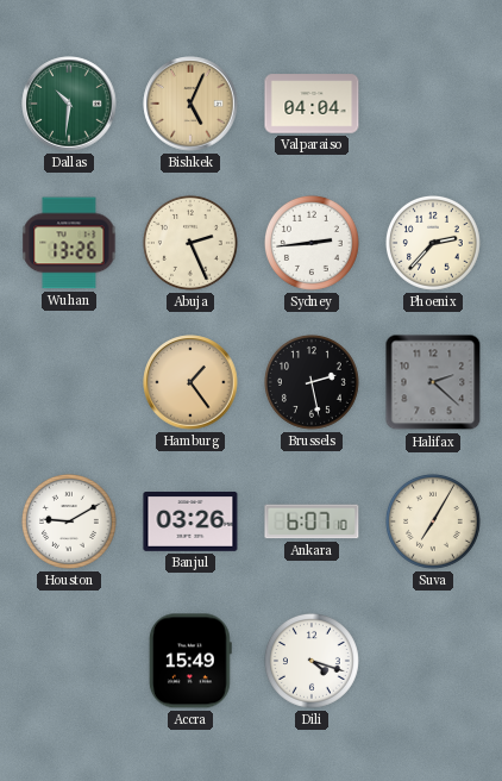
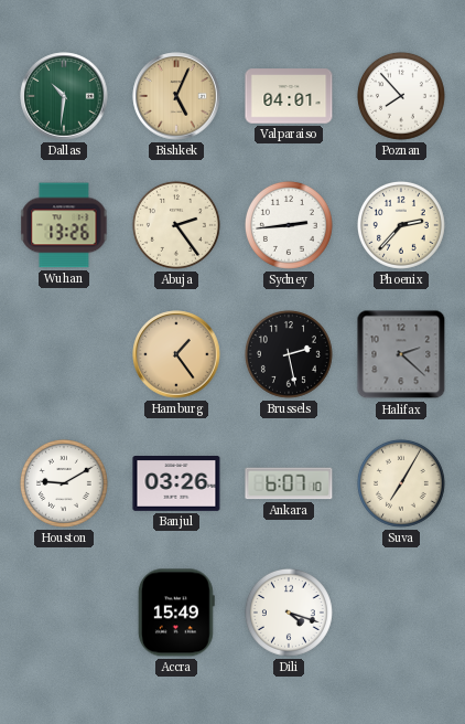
Valparaiso: 04:04 -> 04:01
Poznan: none -> 7:53
Abuja: 2:26 -> 2:24
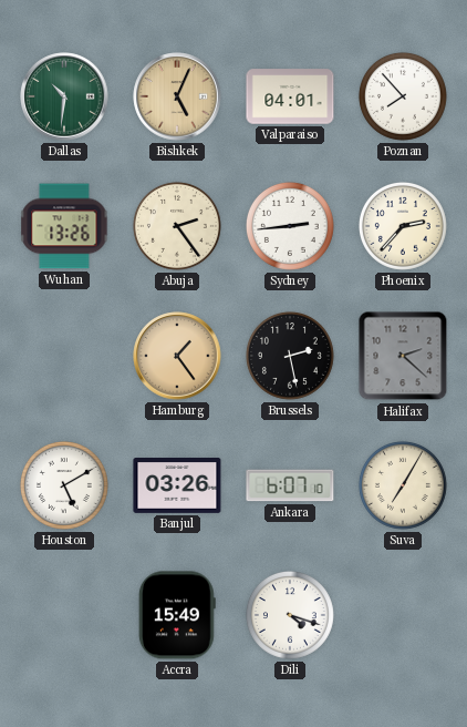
Houston: 9:10 -> 5:10
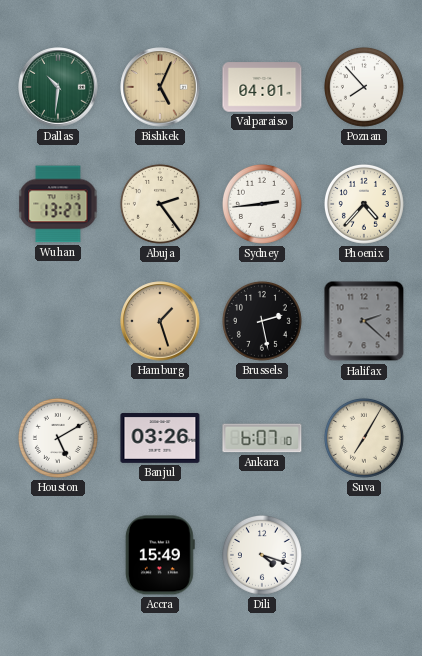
Wuhan: 13:26 -> 13:27
Phoenix: 2:37 -> 4:37
Hamburg: 1:24 -> 1:27
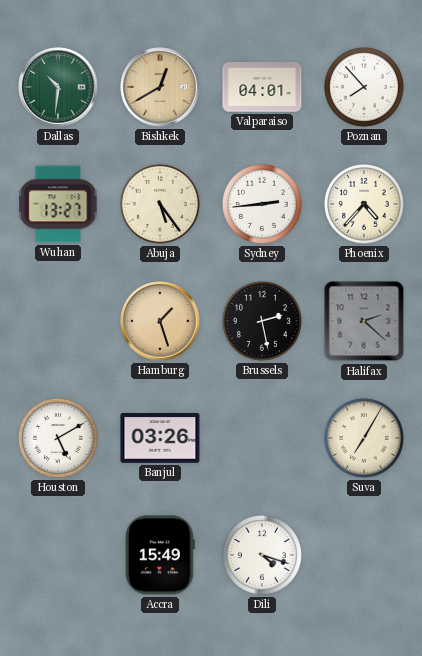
Bishkek: 5:04 -> 12:40
Abuja: 2:24 -> 5:24
Ankara: 6:07 -> none
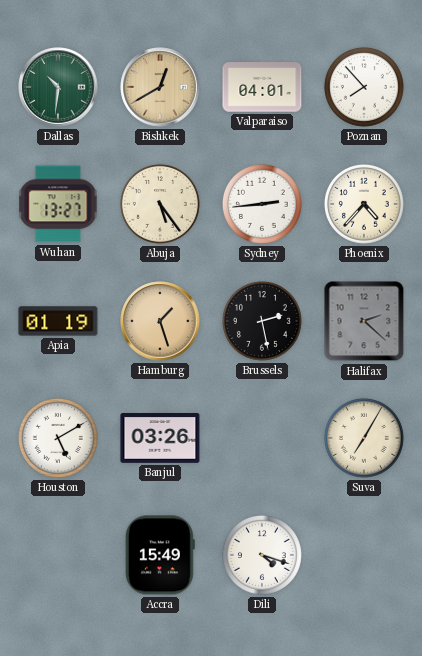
Apia: none -> 01:19
